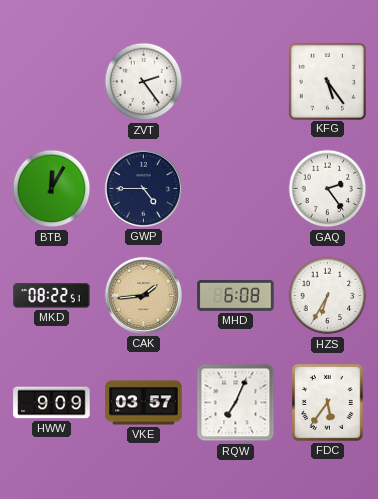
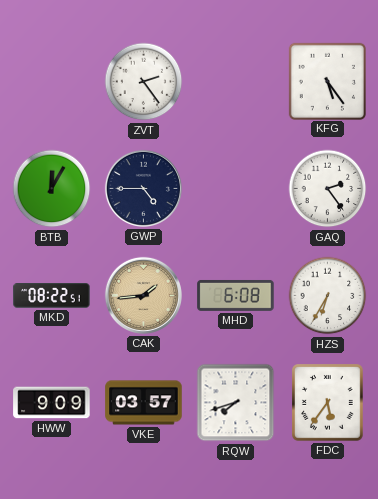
RQW: 7:04 -> 7:42
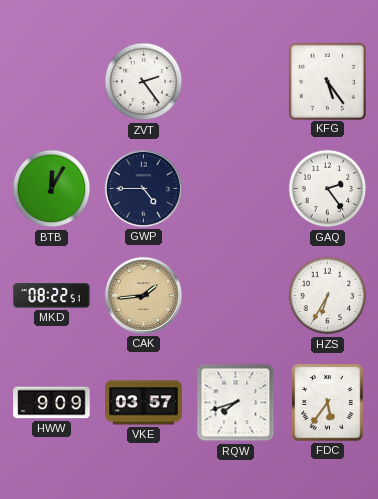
MHD: 6:08 -> none
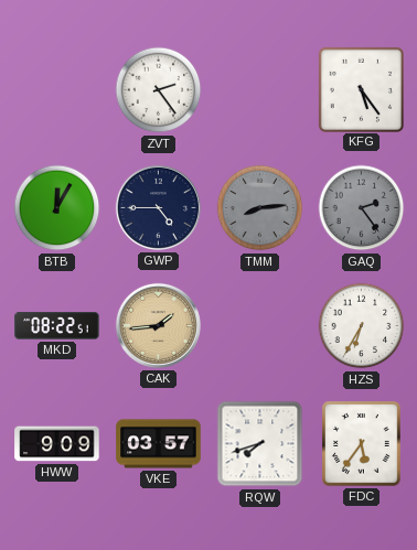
TMM: none -> 8:14
GAQ dial: white -> grey
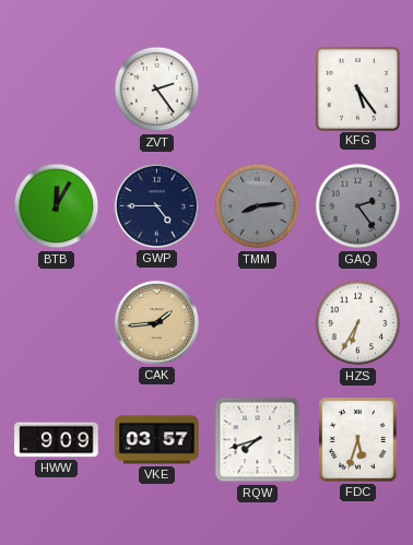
MKD: 08:22 -> none
FDC: 5:36 -> 5:33
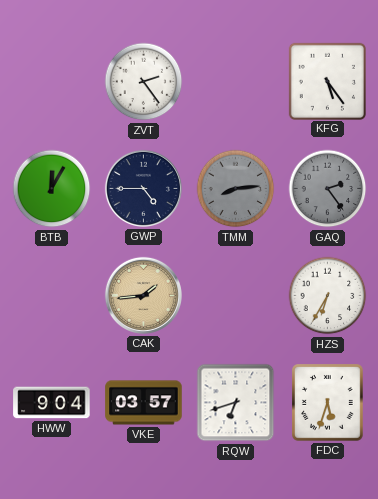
HWW: 9:09 -> 9:04
RQW: 7:42 -> 6:42
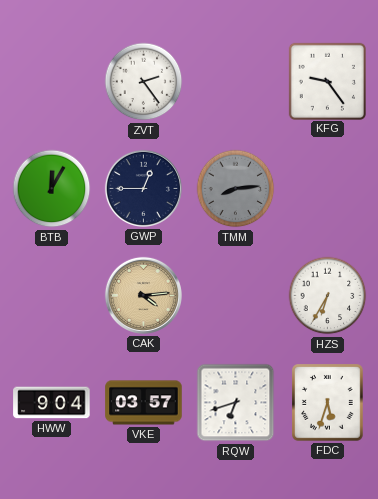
KFG: 5:24 -> 9:24
GWP: 4:45 -> 12:45
GAQ: 2:24 -> none
CAK: 1:44 -> 4:14
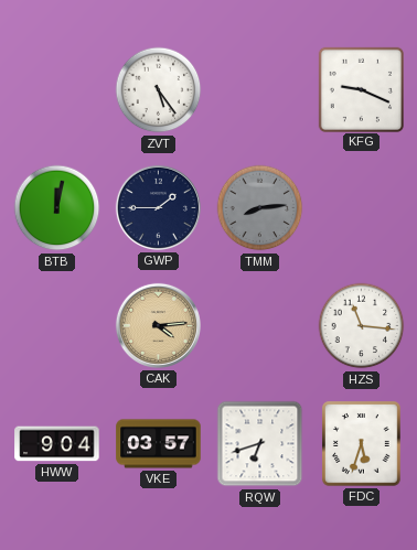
ZVT: 2:24 -> 5:24
KFG: 9:24 -> 9:19
BTB: 12:05 -> 12:02
GWP: 12:45 -> 1:45
HZS: 6:35 -> 11:16
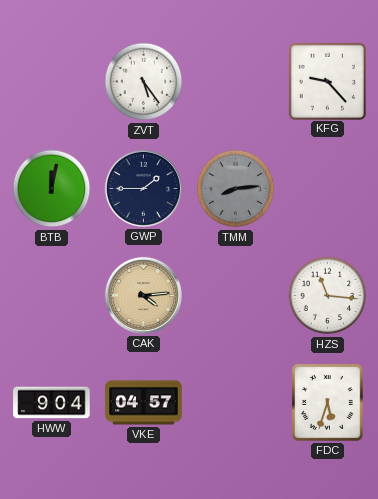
KFG: 9:19 -> 9:23
VKE: 03:57 -> 04:57
RQW: 6:42 -> none
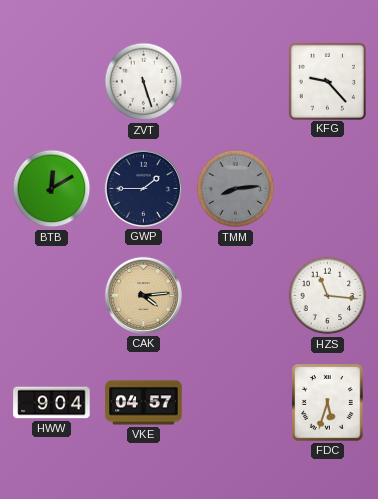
ZVT: 5:24 -> 5:27
BTB: 12:02 -> 12:10
